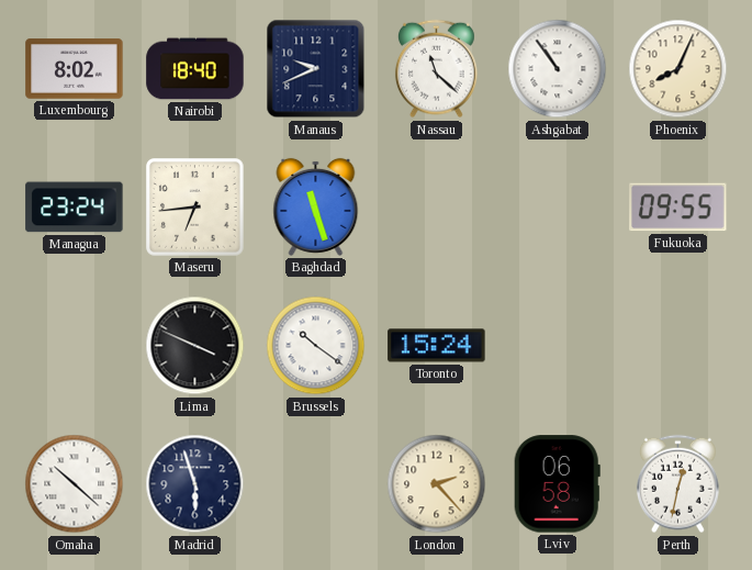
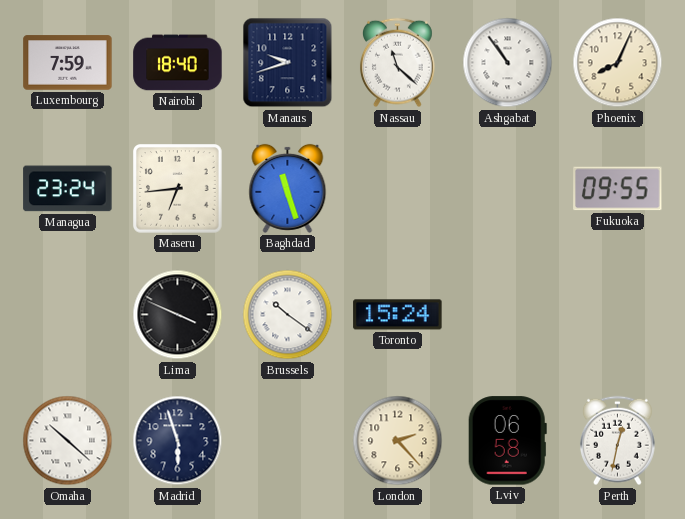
Luxembourg: 8:02 -> 7:59
Manaus: 9:41 -> 9:42
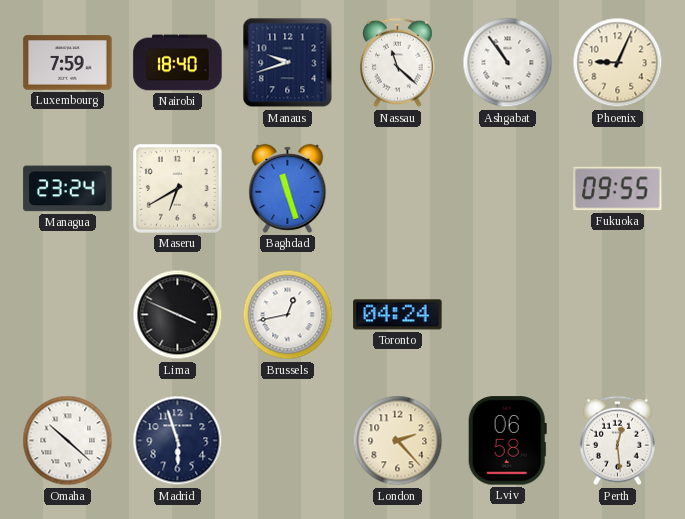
Phoenix: 8:04 -> 9:04
Maseru: 6:44 -> 6:40
Brussels: 10:21 -> 12:43
Toronto: 15:24 -> 04:24
Perth: 12:32 -> 12:29
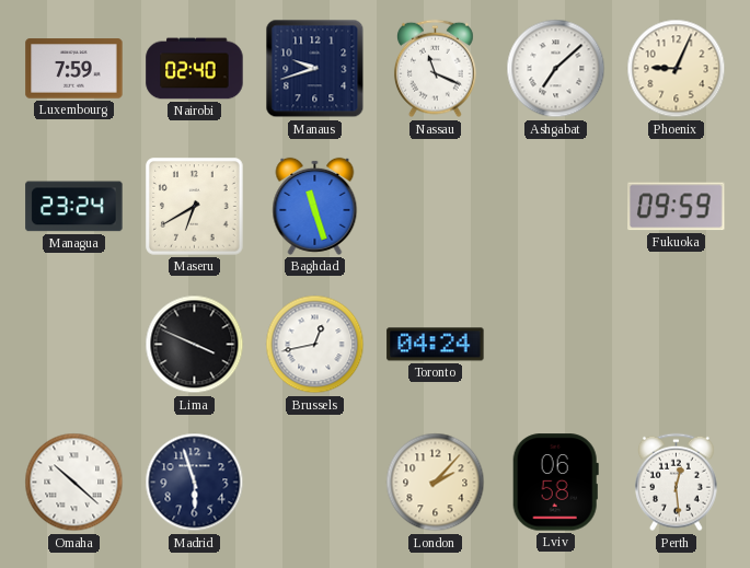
Nairobi: 18:40 -> 02:40
Nassau: 11:22 -> 11:19
Ashgabat: 10:54 -> 7:08
Fukuoka: 09:55 -> 09:59
London: 2:23 -> 2:07
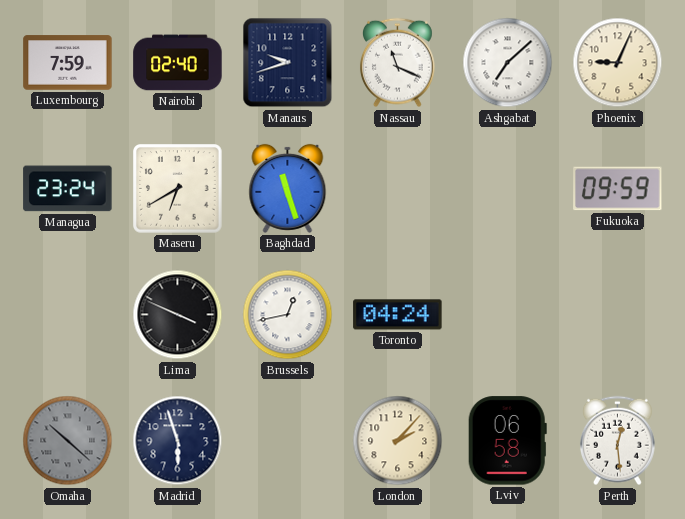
Omaha dial: white -> grey
